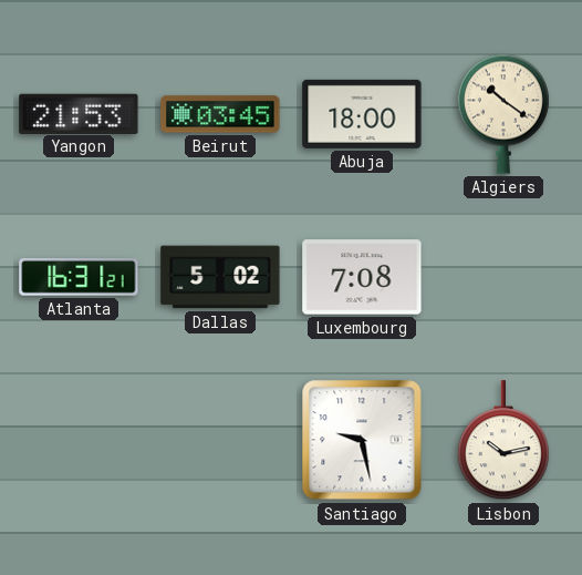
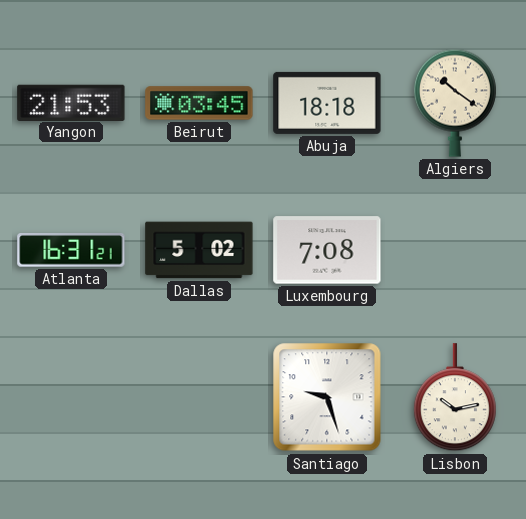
Abuja: 18:00 -> 18:18
Santiago: 9:28 -> 9:27
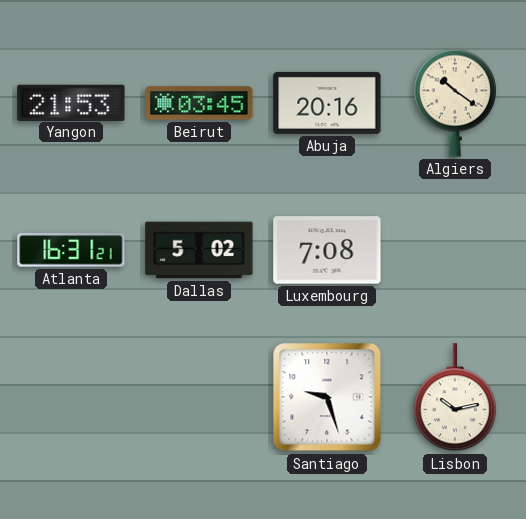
Abuja: 18:18 -> 20:16
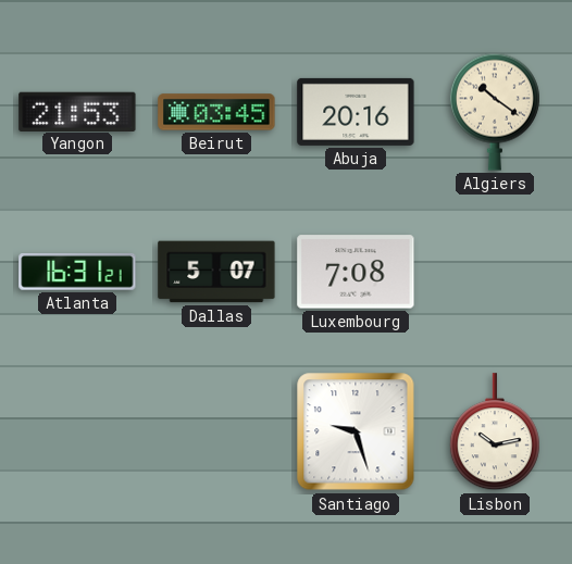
Dallas: 5:02 -> 5:07
